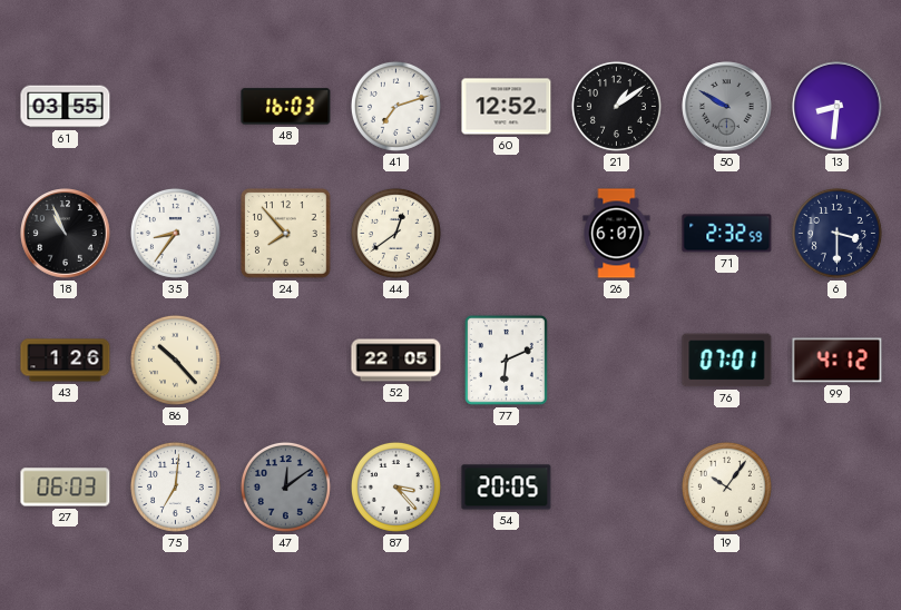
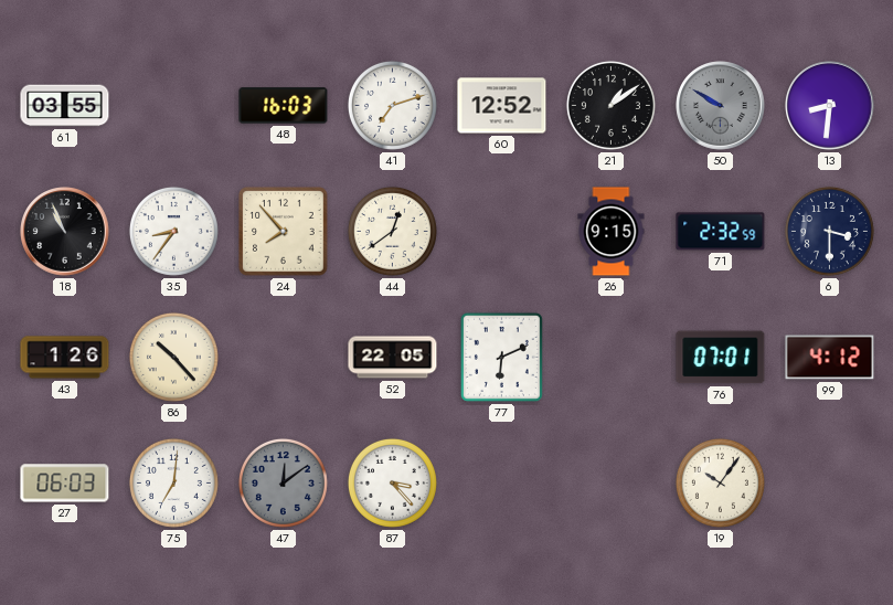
26: 6:07 -> 9:15
54: 20:05 -> none
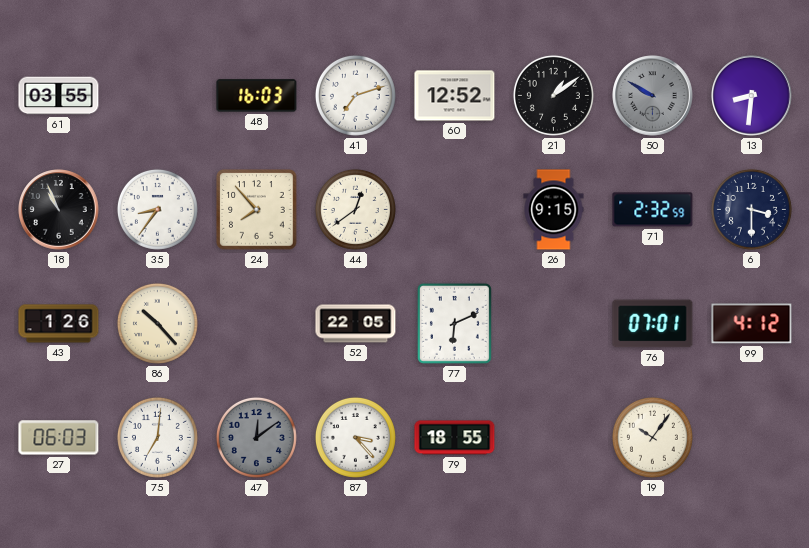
79: none -> 18:55
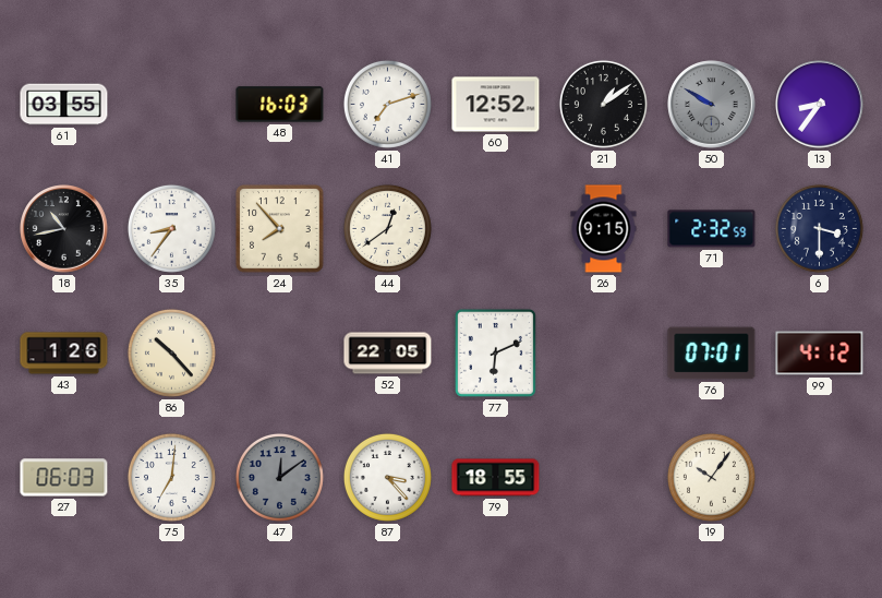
13: 8:31 -> 8:36
18: 10:56 -> 10:43
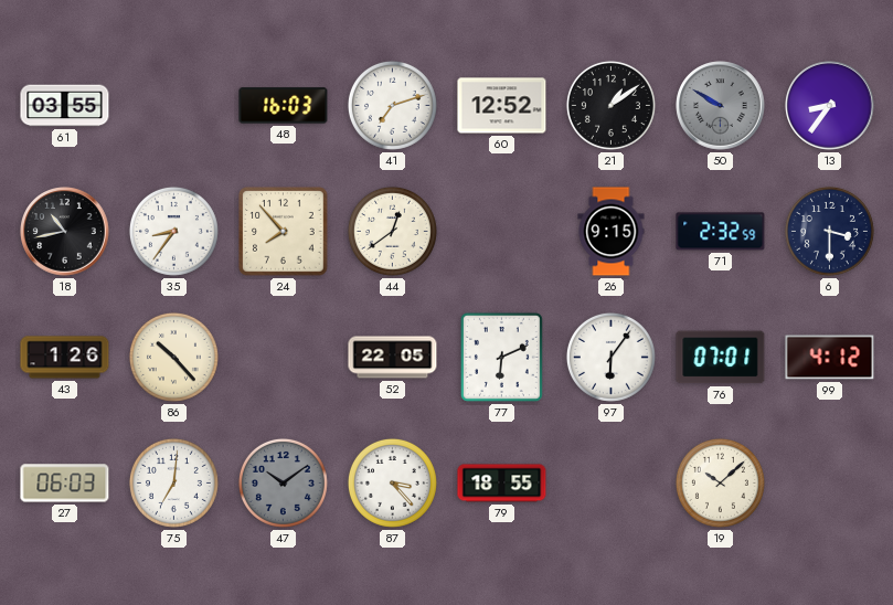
97: none -> 6:06
47: 12:09 -> 10:09
19: 10:06 -> 10:08
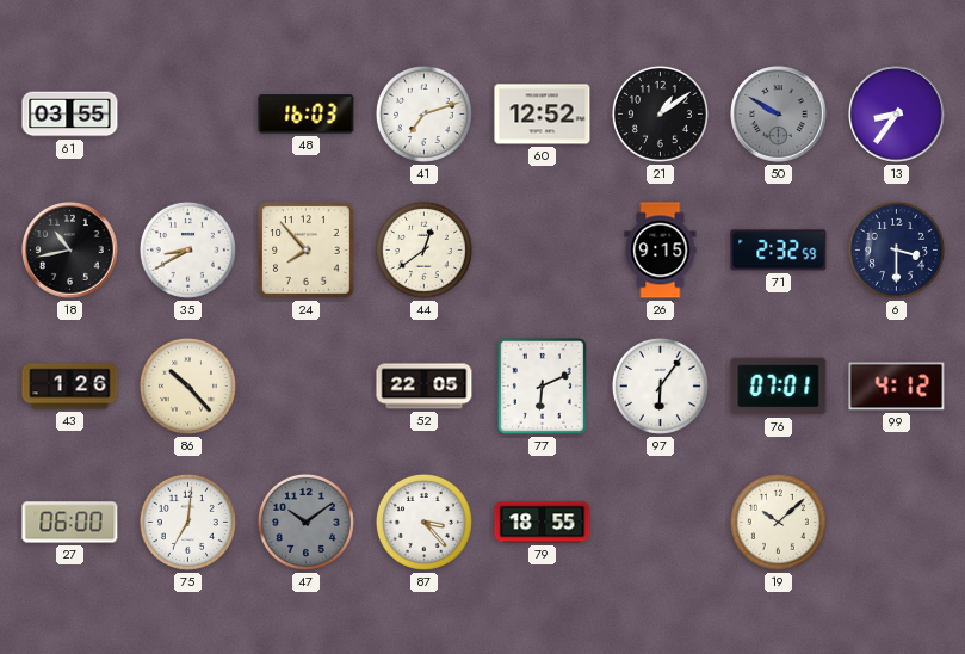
35: 8:36 -> 8:40
27: 06:03 -> 06:00
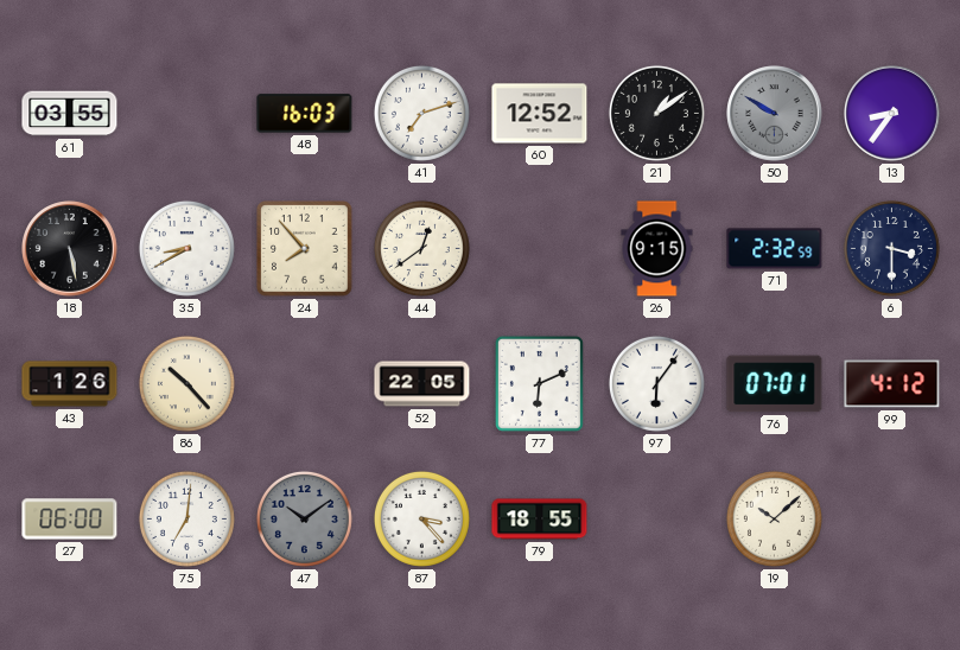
18: 10:43 -> 5:28
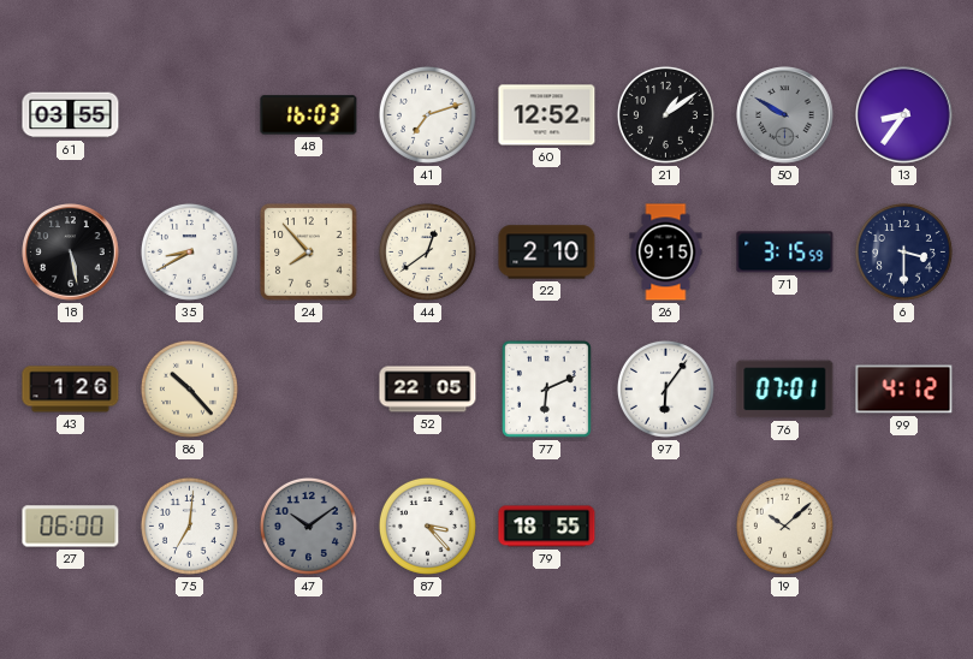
22: none -> 2:10
71: 2:32 -> 3:15
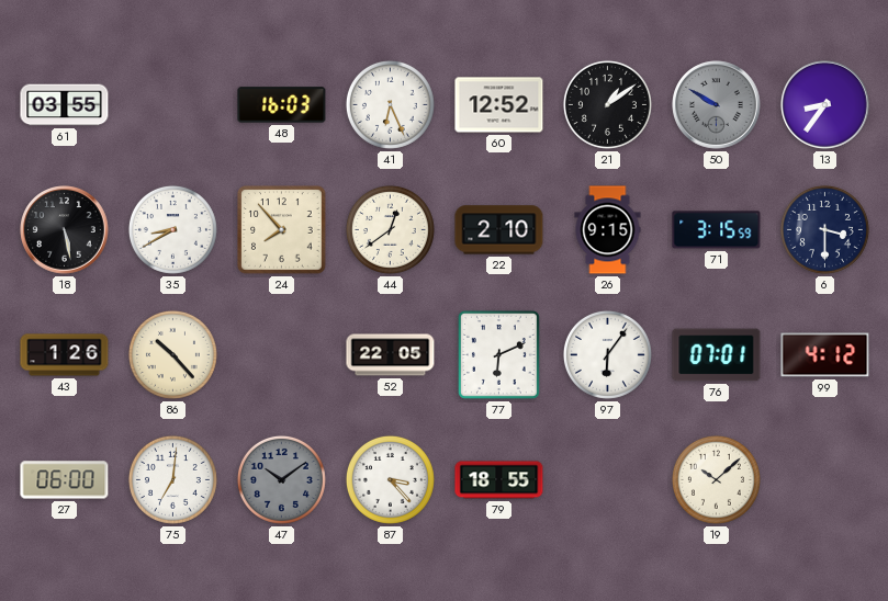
41: 7:12 -> 6:26
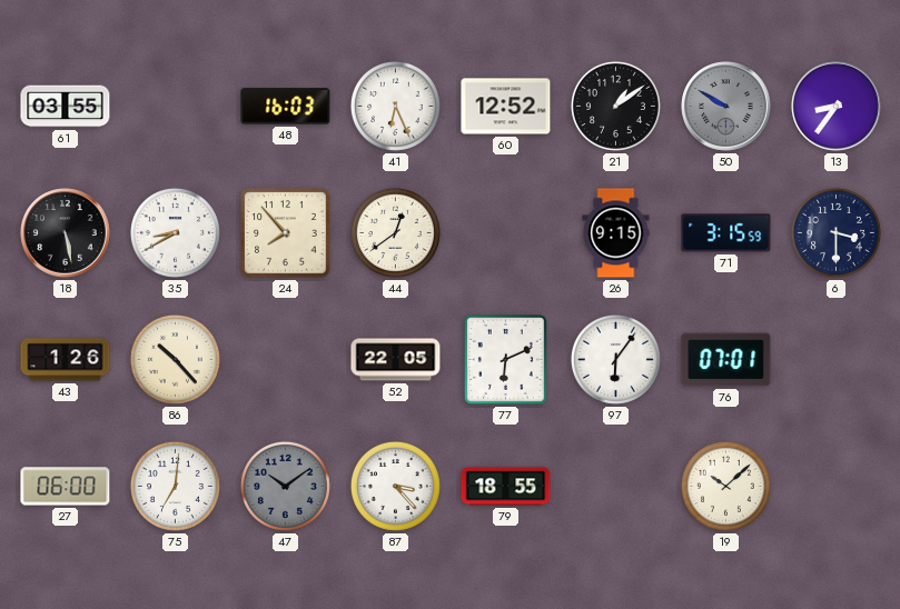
22: 2:10 -> none
99: 4:12 -> none
